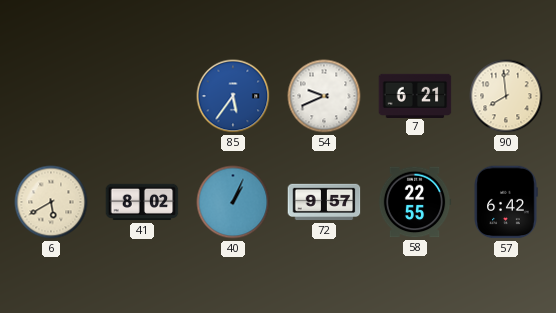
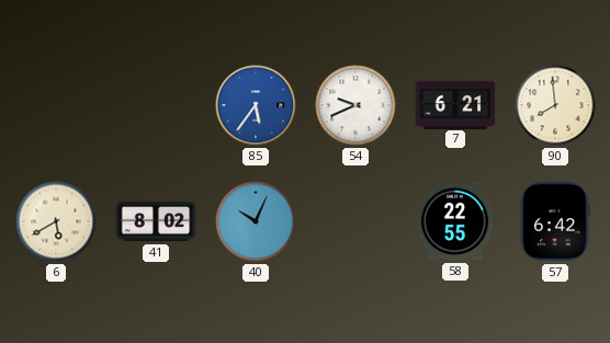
40: 1:04 -> 10:04
72: 9:57 -> none
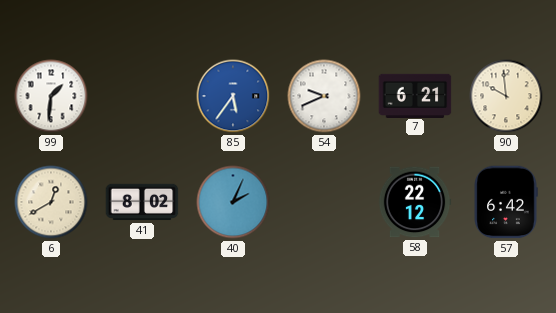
99: none -> 1:31
90: 7:59 -> 9:59
6: 5:40 -> 12:40
40: 10:04 -> 2:04
58: 22:55 -> 22:12
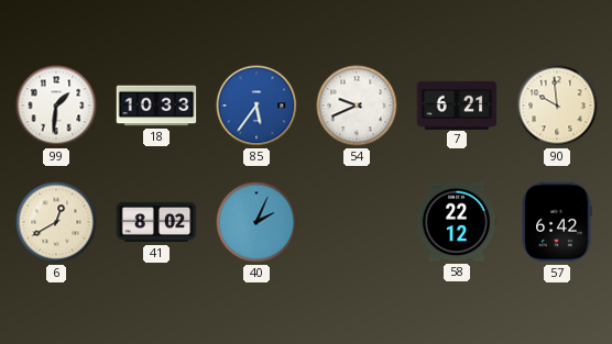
18: none -> 10:33
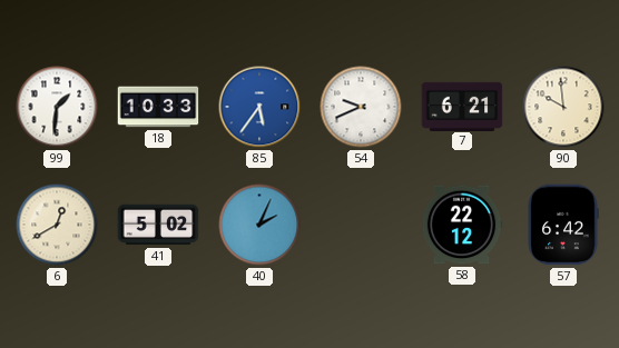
41: 8:02 -> 5:02
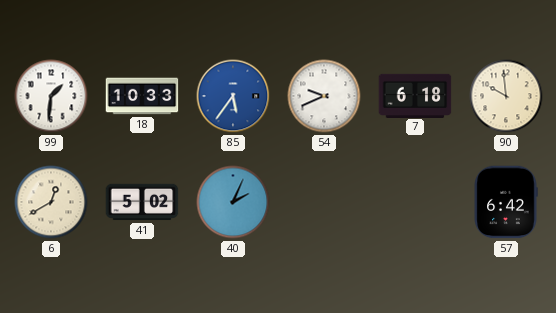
7: 6:21 -> 6:18
58: 22:12 -> none
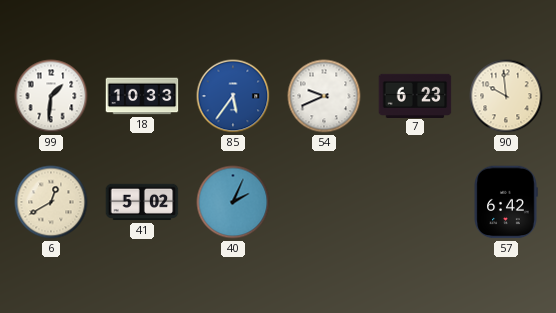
7: 6:18 -> 6:23
